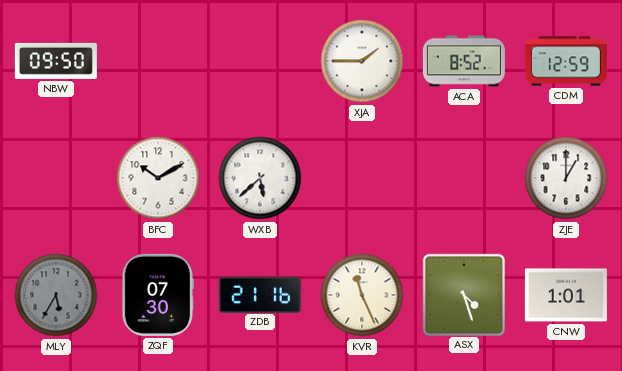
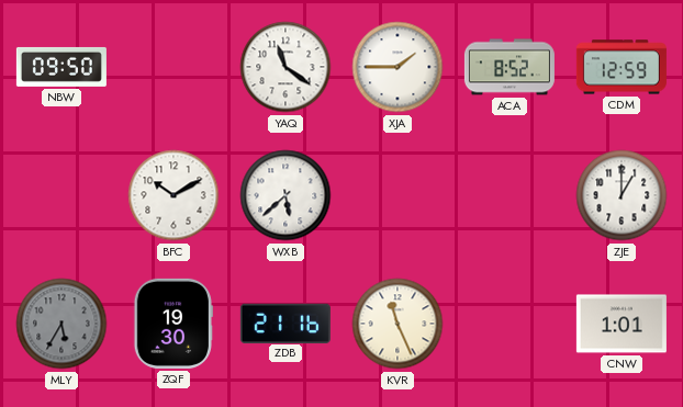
YAQ: none -> 11:21
ZQF: 07:30 -> 19:30
ASX: 4:27 -> none
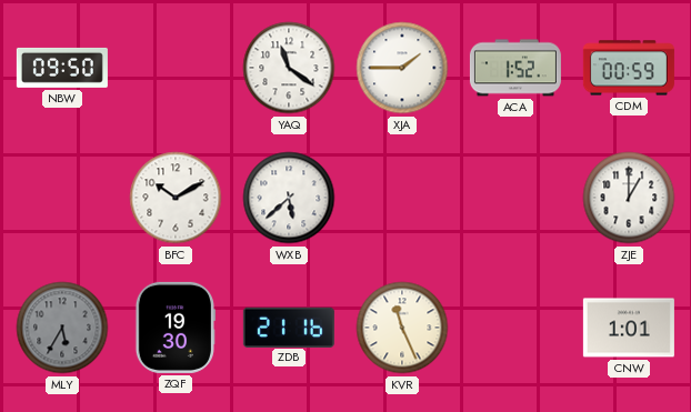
ACA: 8:52 -> 1:52
CDM: 12:59 -> 00:59
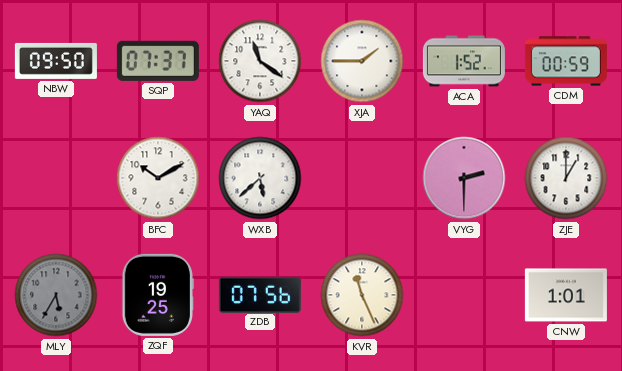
SQP: none -> 07:37
VYG: none -> 2:30
ZQF: 19:30 -> 19:25
ZDB: 21:16 -> 07:56
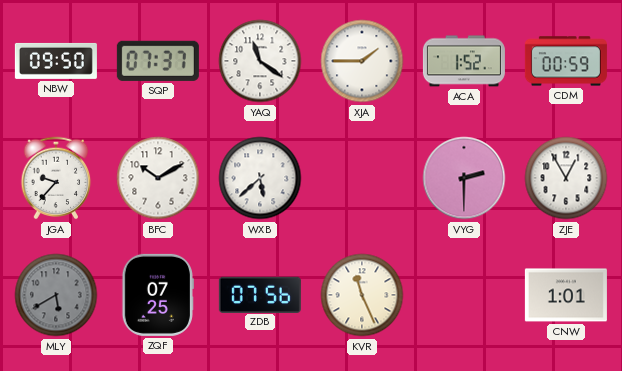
JGA: none -> 9:37
ZJE: 1:00 -> 12:55
MLY: 5:35 -> 5:40
ZQF: 19:25 -> 07:25
